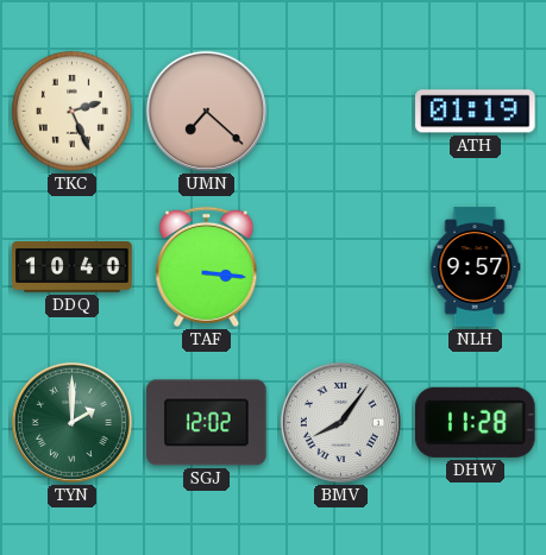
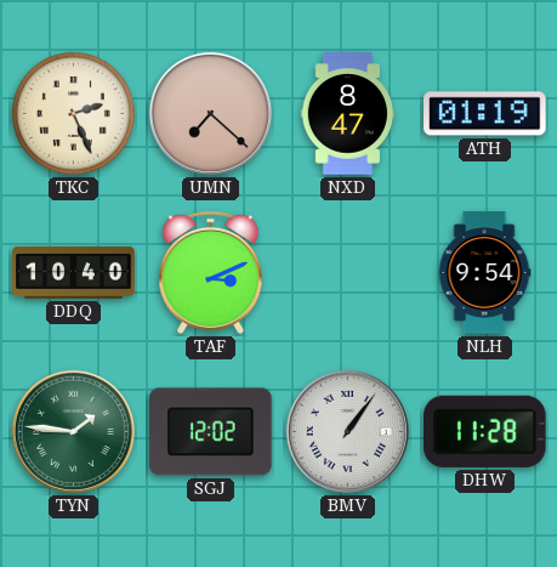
NXD: none -> 8:47
TAF: 3:16 -> 3:11
NLH: 9:57 -> 9:54
TYN: 2:00 -> 1:46
BMV: 8:06 -> 1:06
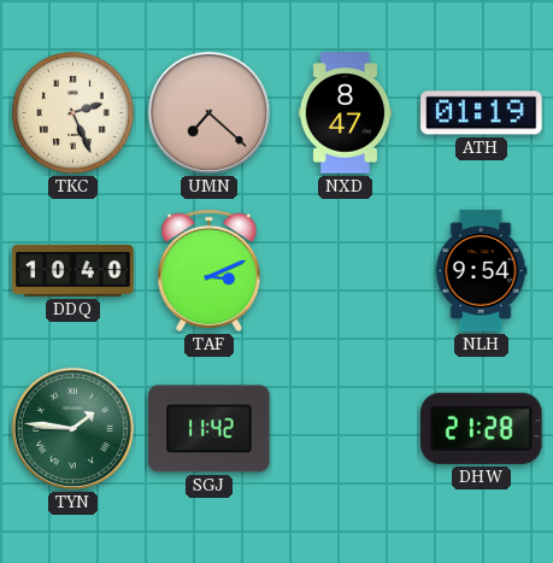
SGJ: 12:02 -> 11:42
BMV: 1:06 -> none
DHW: 11:28 -> 21:28
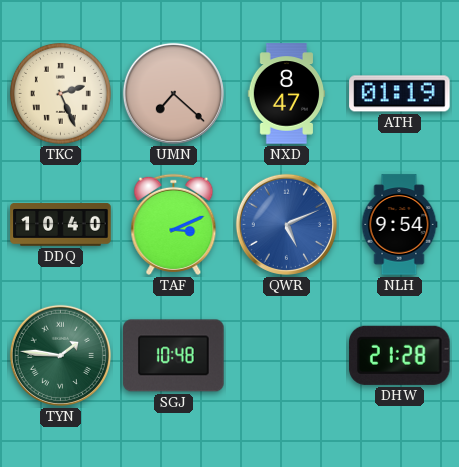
QWR: none -> 5:11
SGJ: 11:42 -> 10:48
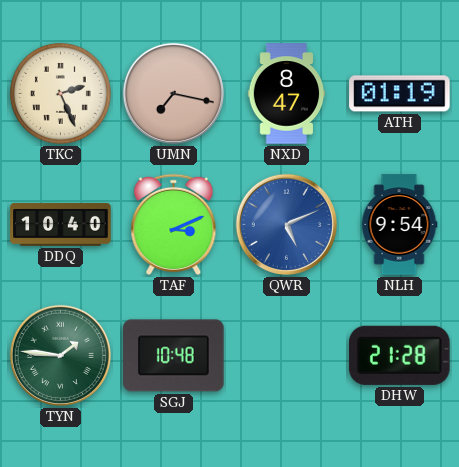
UMN: 7:22 -> 7:17
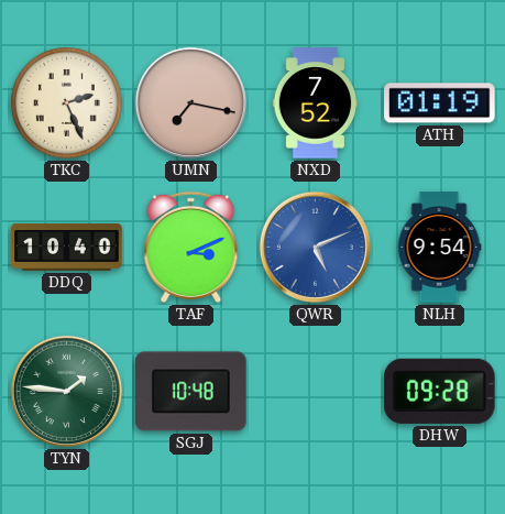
NXD: 8:47 -> 7:52
DHW: 21:28 -> 09:28
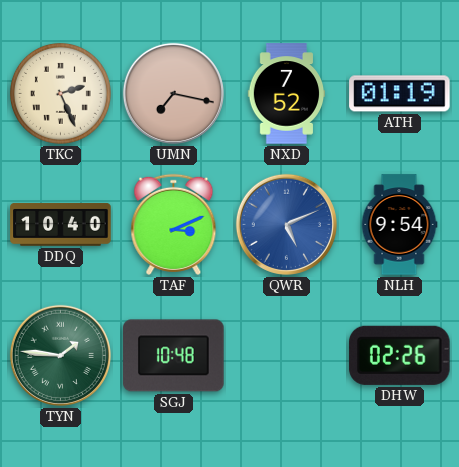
DHW: 09:28 -> 02:26
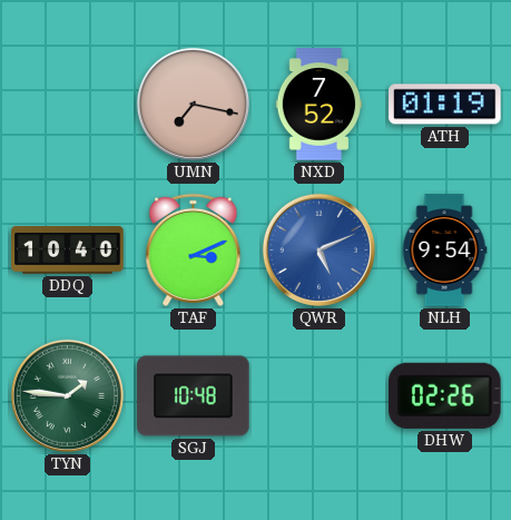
TKC: 2:26 -> none
